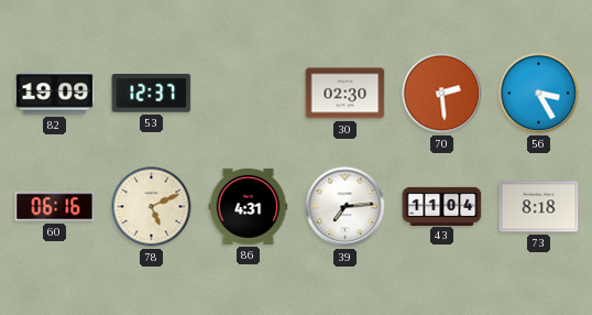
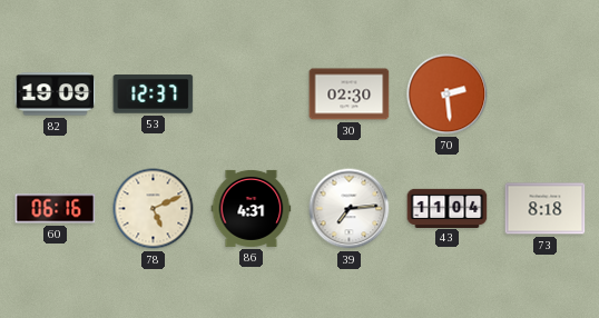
56: 3:25 -> none
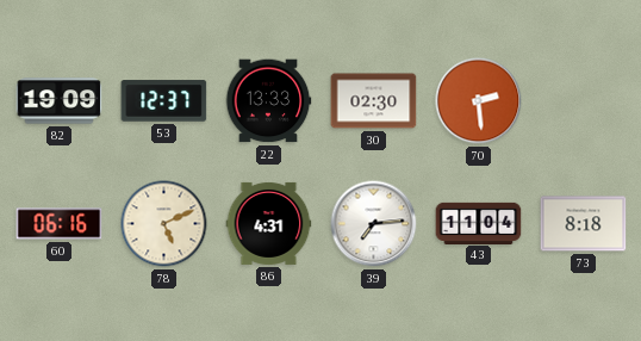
22: none -> 13:33
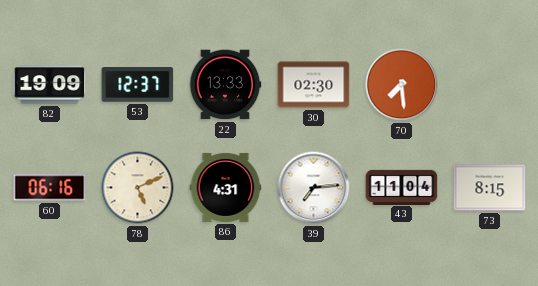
70: 2:29 -> 7:29
73: 8:18 -> 8:15
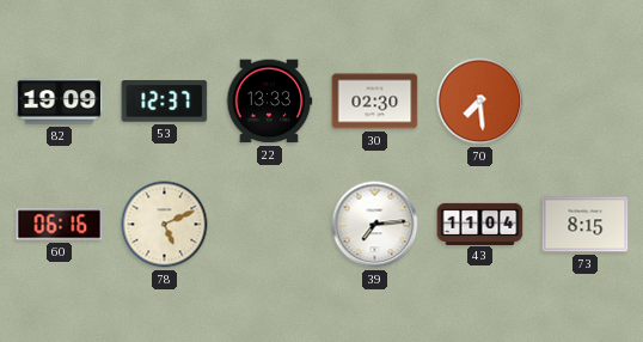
86: 4:31 -> none
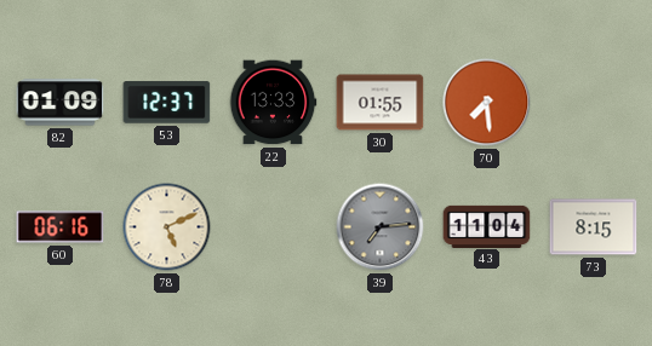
82: 19:09 -> 01:09
30: 02:30 -> 01:55
39 dial: white -> grey
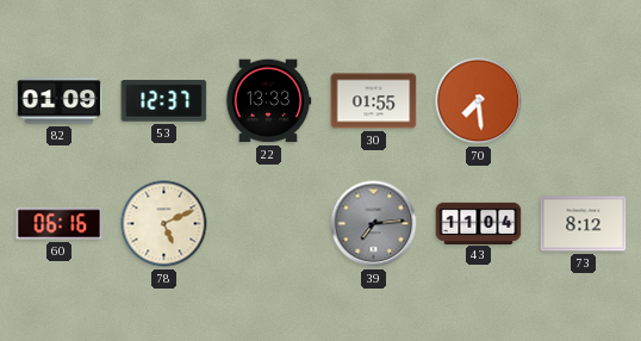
73: 8:15 -> 8:12
